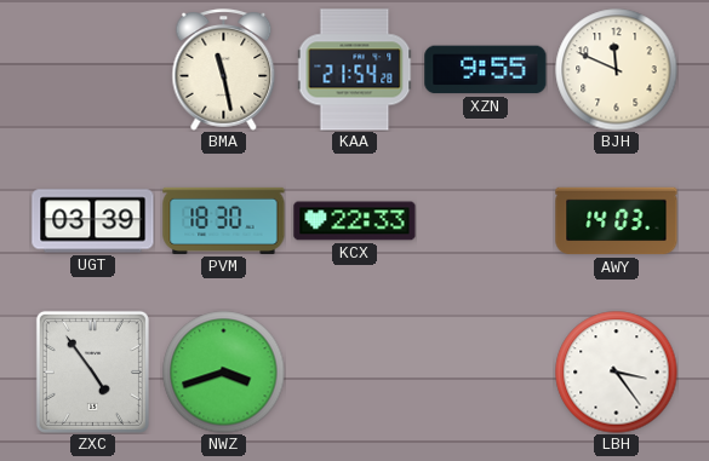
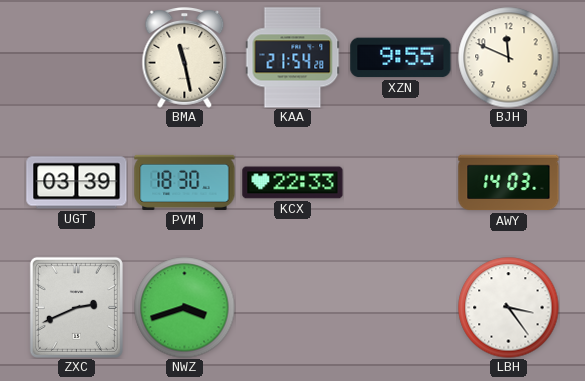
ZXC: 4:54 -> 2:41
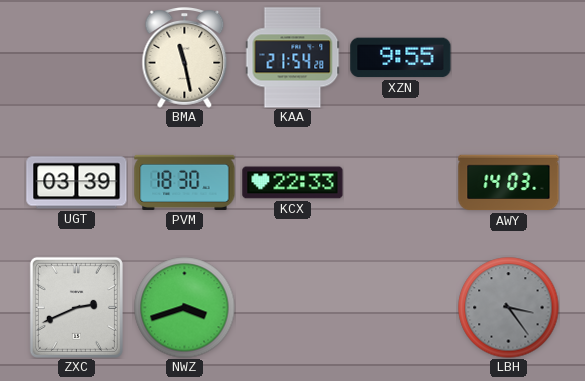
BJH: 11:49 -> none
LBH dial: white -> grey
